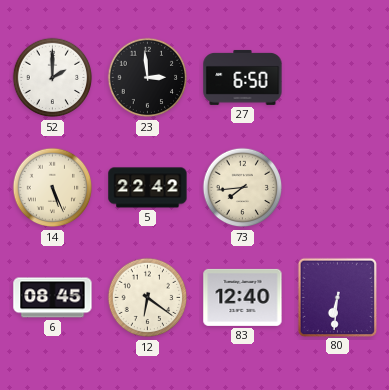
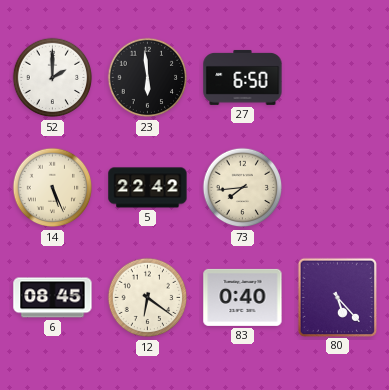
23: 2:59 -> 5:59
83: 12:40 -> 0:40
80: 6:31 -> 5:23
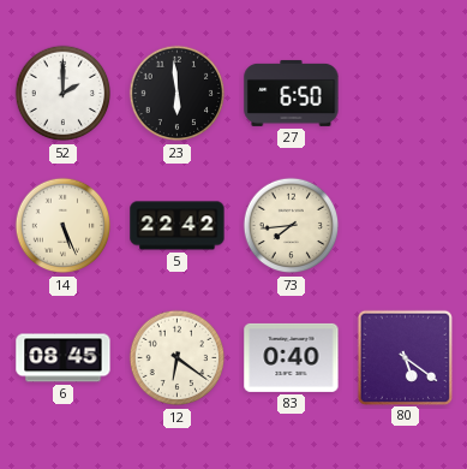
80: 5:23 -> 5:21
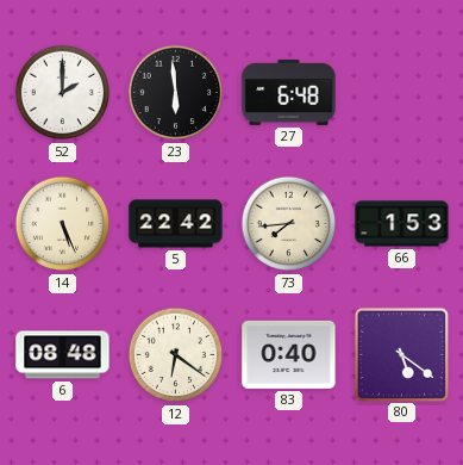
27: 6:50 -> 6:48
66: none -> 1:53
6: 08:45 -> 08:48
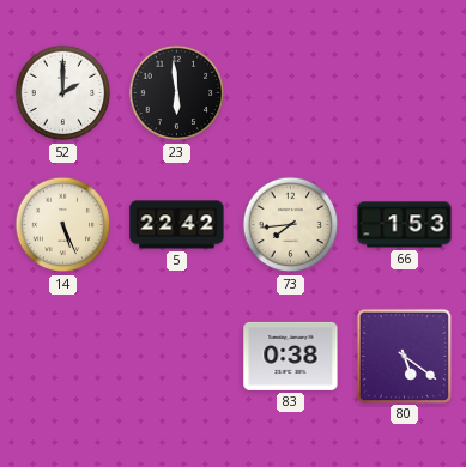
27: 6:48 -> none
6: 08:48 -> none
12: 6:21 -> none
83: 0:40 -> 0:38
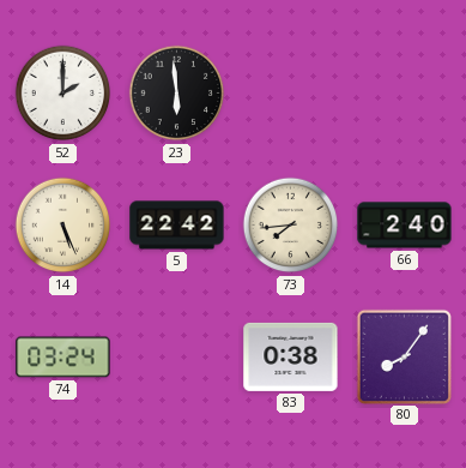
66: 1:53 -> 2:40
74: none -> 03:24
80: 5:21 -> 8:06
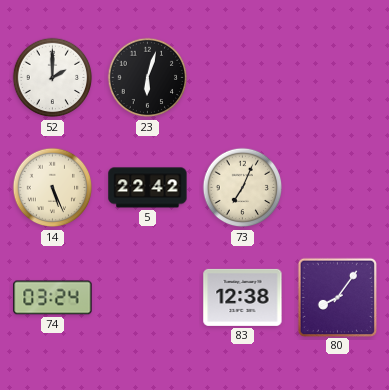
23: 5:59 -> 6:03
73: 7:44 -> 7:04
66: 2:40 -> none
83: 0:38 -> 12:38
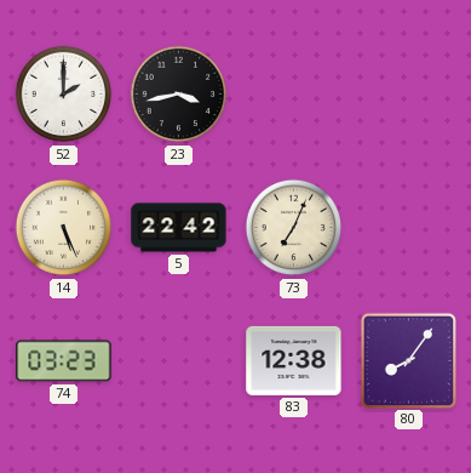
23: 6:03 -> 3:43
74: 03:24 -> 03:23
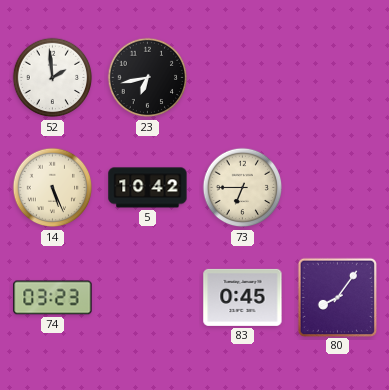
52: 2:00 -> 1:59
23: 3:43 -> 6:43
5: 22:42 -> 10:42
73: 7:04 -> 6:45
83: 12:38 -> 0:45
